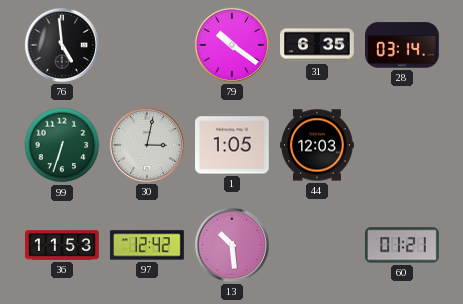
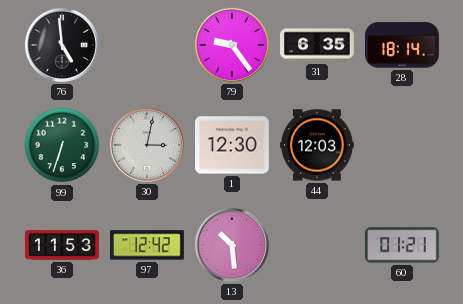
79: 10:21 -> 9:24
28: 03:14 -> 18:14
1: 1:05 -> 12:30
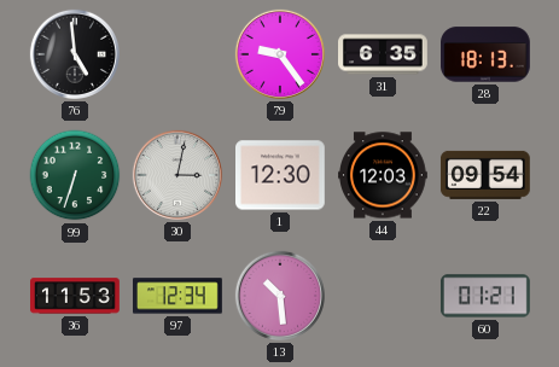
28: 18:14 -> 18:13
22: none -> 09:54
97: 12:42 -> 12:34
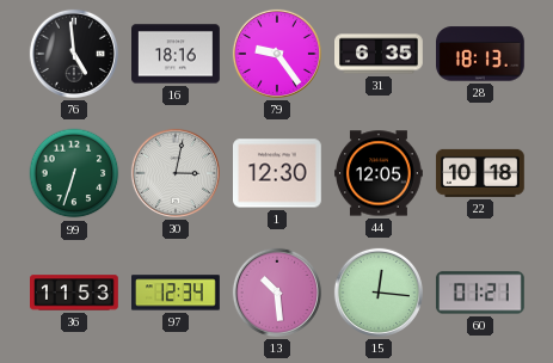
16: none -> 18:16
44: 12:03 -> 12:05
22: 09:54 -> 10:18
15: none -> 12:16
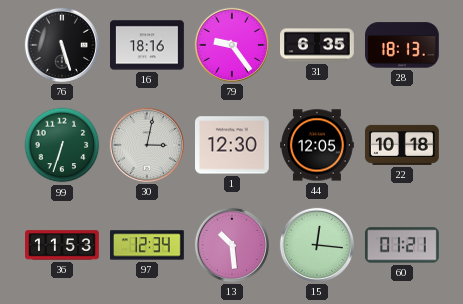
76: 4:59 -> 5:27
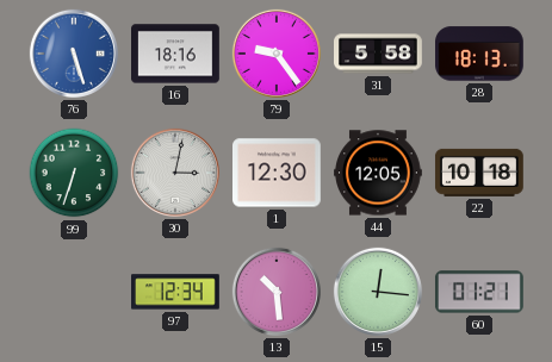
76 dial: black -> blue
31: 6:35 -> 5:58
36: 11:53 -> none
